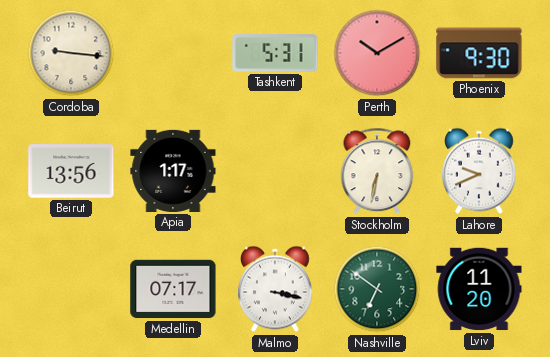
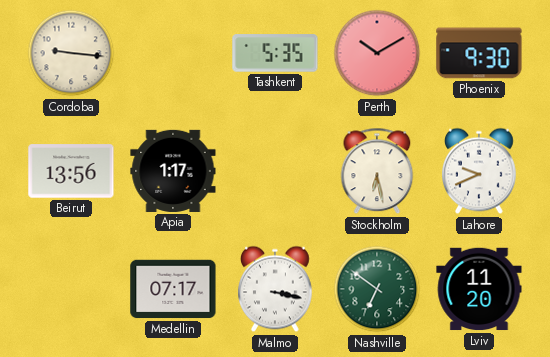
Tashkent: 5:31 -> 5:35
Stockholm: 6:32 -> 6:28
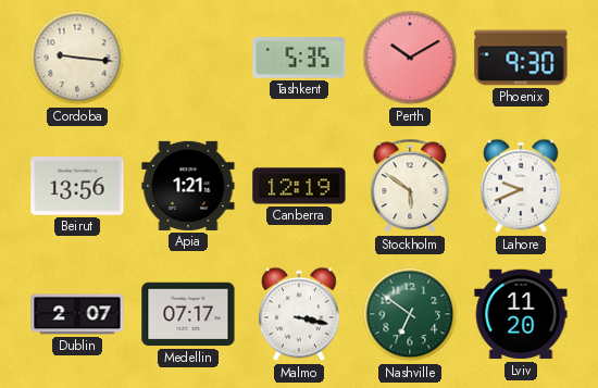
Apia: 1:17 -> 1:21
Canberra: none -> 12:19
Stockholm: 6:28 -> 5:51
Dublin: none -> 2:07
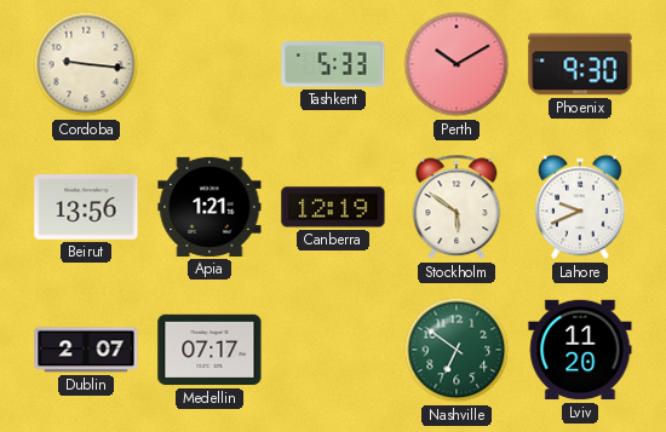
Tashkent: 5:35 -> 5:33
Malmo: 3:17 -> none
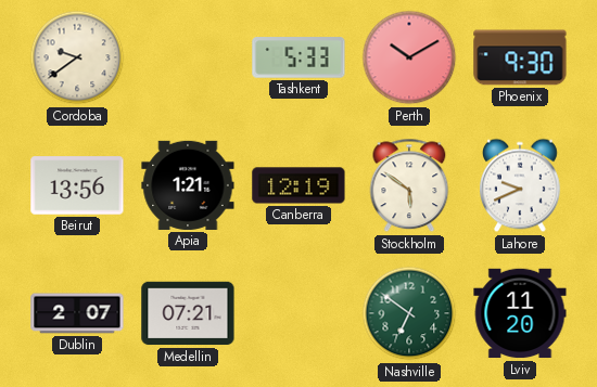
Cordoba: 9:16 -> 9:39
Medellin: 07:17 -> 07:21
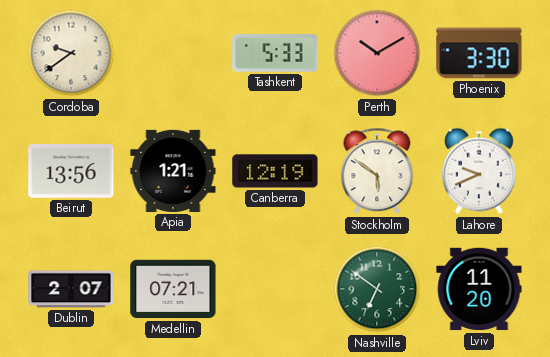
Phoenix: 9:30 -> 3:30
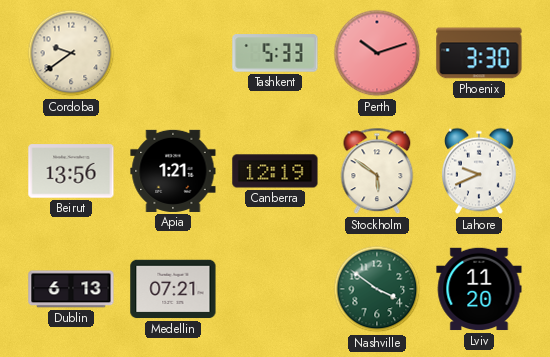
Perth: 10:10 -> 10:12
Dublin: 2:07 -> 6:13
Nashville: 6:51 -> 3:51
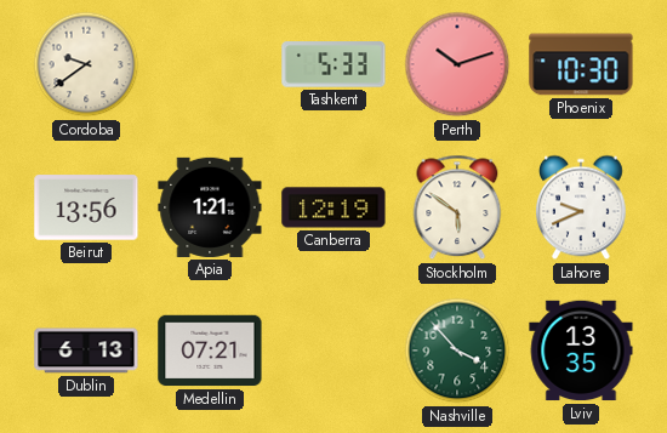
Phoenix: 3:30 -> 10:30
Nashville: 3:51 -> 3:53
Lviv: 11:20 -> 13:35
